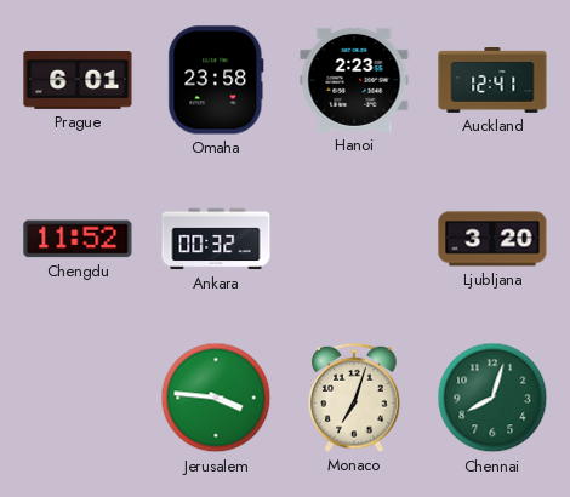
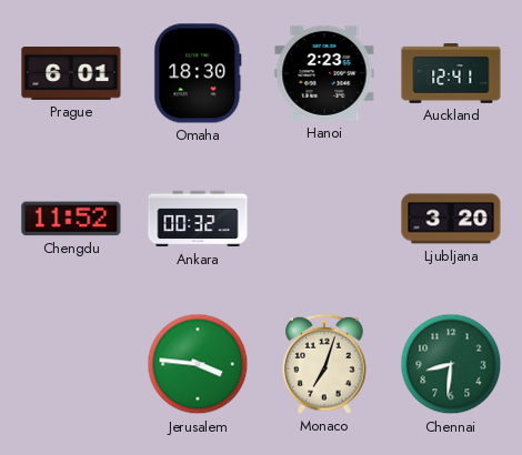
Omaha: 23:58 -> 18:30
Chennai: 8:03 -> 8:31
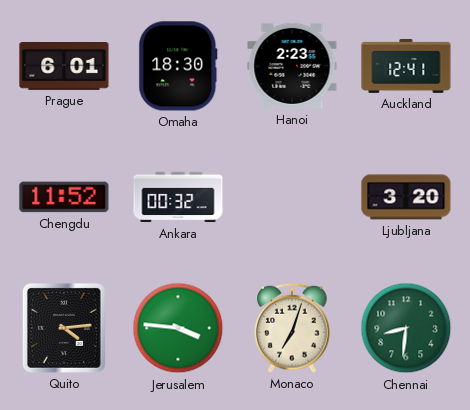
Quito: none -> 4:14
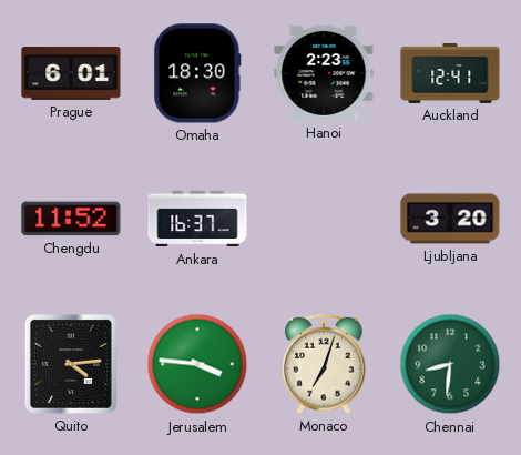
Ankara: 00:32 -> 16:37
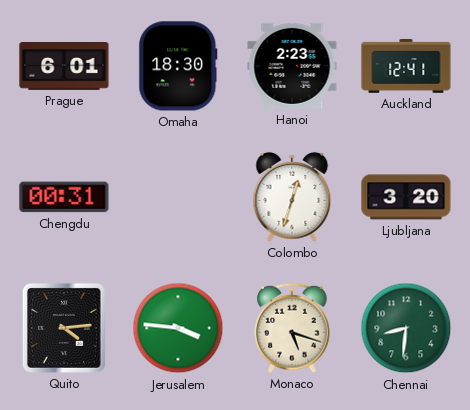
Chengdu: 11:52 -> 00:31
Ankara: 16:37 -> none
Colombo: none -> 12:33
Monaco: 7:03 -> 5:18
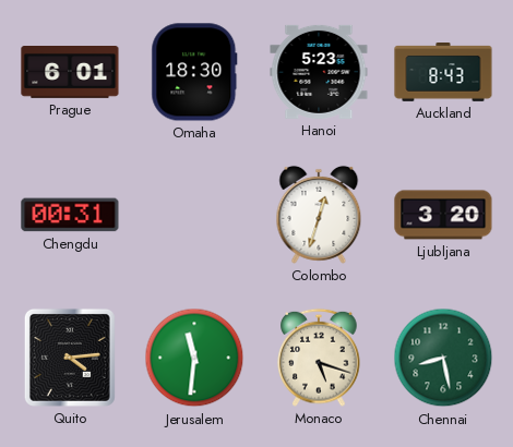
Hanoi: 2:23 -> 5:23
Auckland: 12:41 -> 8:43
Jerusalem: 3:46 -> 11:31
Chennai: 8:31 -> 8:28
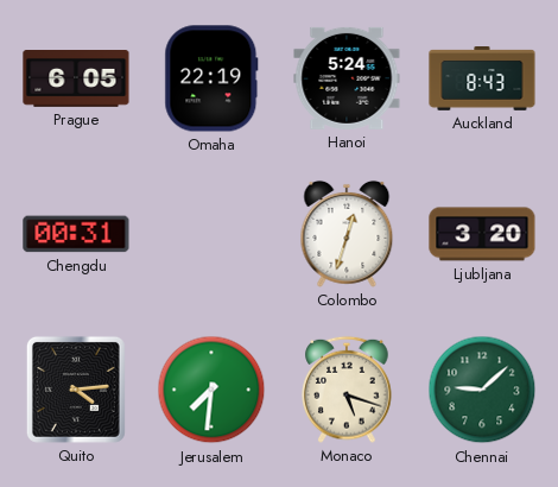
Prague: 6:01 -> 6:05
Omaha: 18:30 -> 22:19
Hanoi: 5:23 -> 5:24
Jerusalem: 11:31 -> 7:31
Chennai: 8:28 -> 9:08
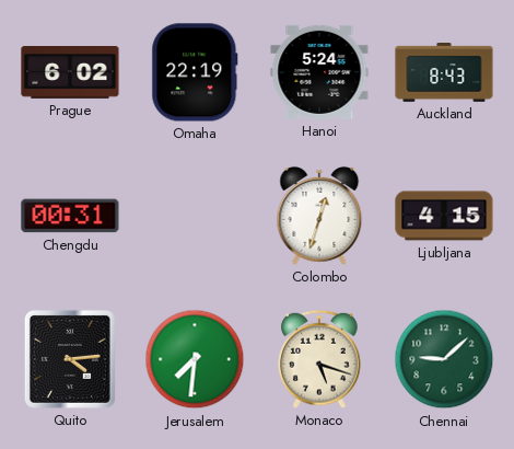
Prague: 6:05 -> 6:02
Ljubljana: 3:20 -> 4:15
